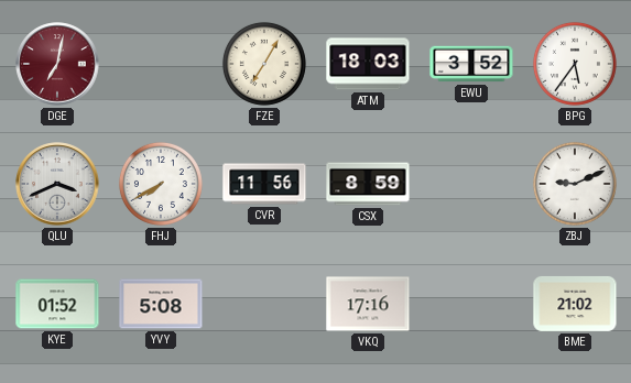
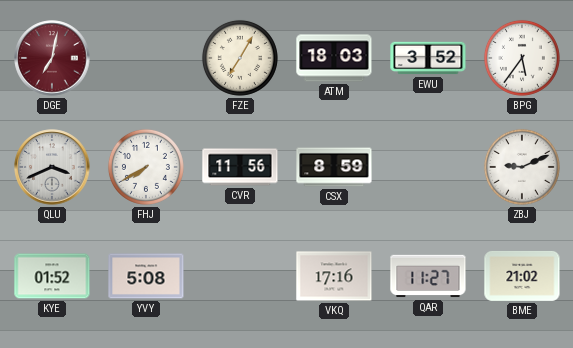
QAR: none -> 11:27
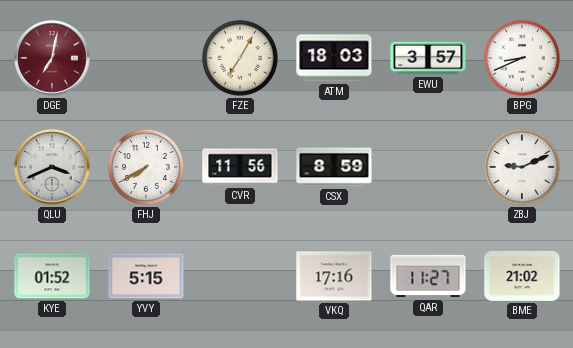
EWU: 3:52 -> 3:57
BPG: 5:36 -> 8:41
YVY: 5:08 -> 5:15
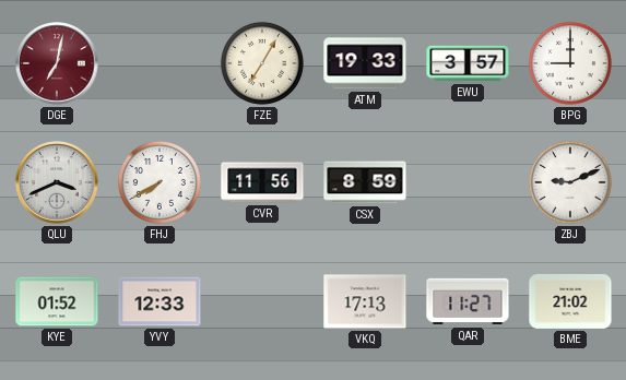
ATM: 18:03 -> 19:33
BPG: 8:41 -> 9:00
YVY: 5:15 -> 12:33
VKQ: 17:16 -> 17:13
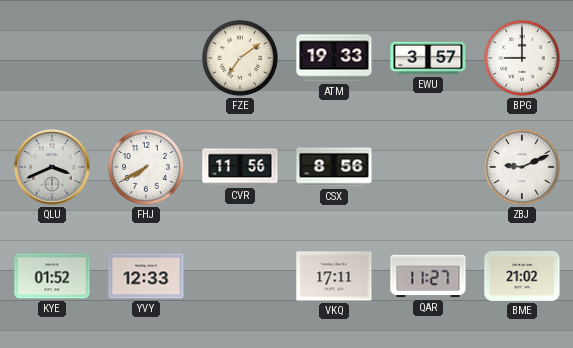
DGE: 7:02 -> none
FZE: 7:05 -> 7:09
CSX: 8:59 -> 8:56
VKQ: 17:13 -> 17:11
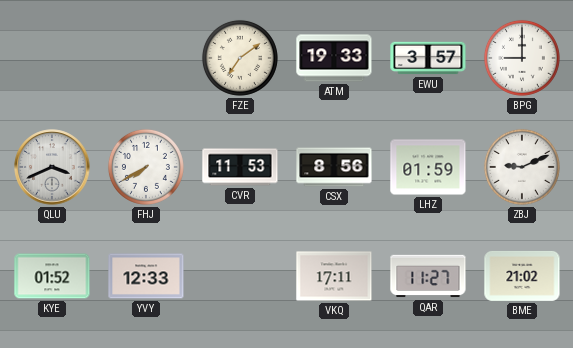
CVR: 11:56 -> 11:53
LHZ: none -> 01:59
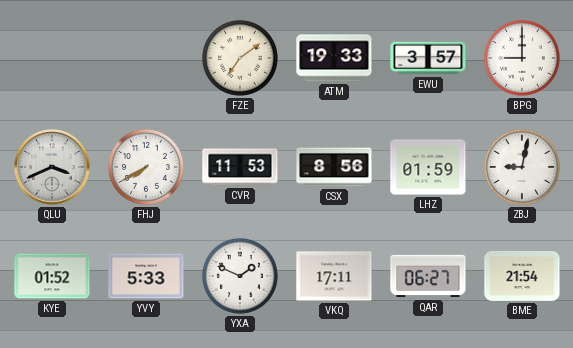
ZBJ: 9:11 -> 9:02
YVY: 12:33 -> 5:33
YXA: none -> 1:49
QAR: 11:27 -> 06:27
BME: 21:02 -> 21:54
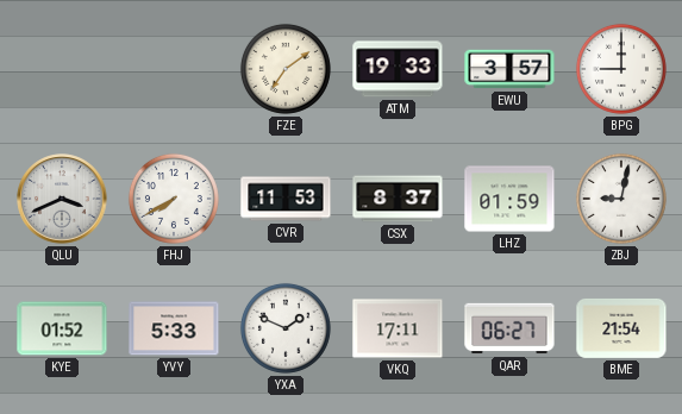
CSX: 8:56 -> 8:37
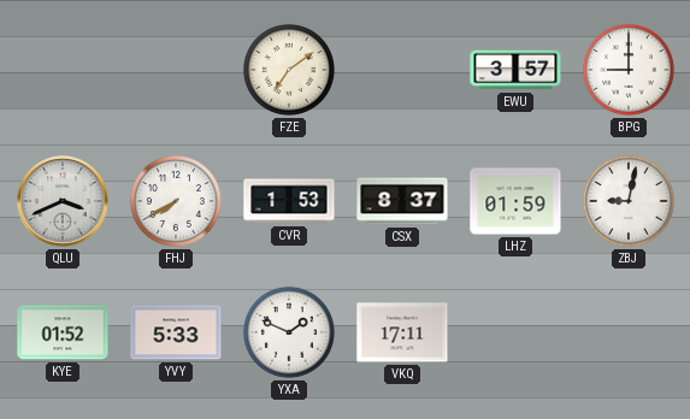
ATM: 19:33 -> none
CVR: 11:53 -> 1:53
QAR: 06:27 -> none
BME: 21:54 -> none
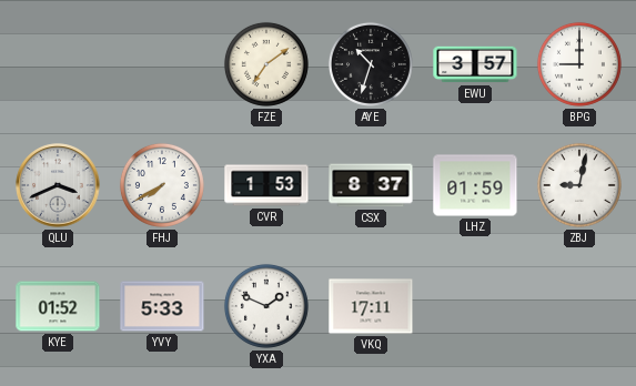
AYE: none -> 10:33
